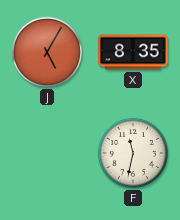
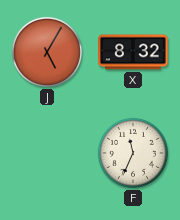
X: 8:35 -> 8:32
F: 11:32 -> 11:34
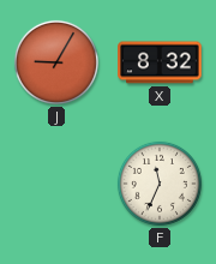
J: 5:05 -> 9:05
